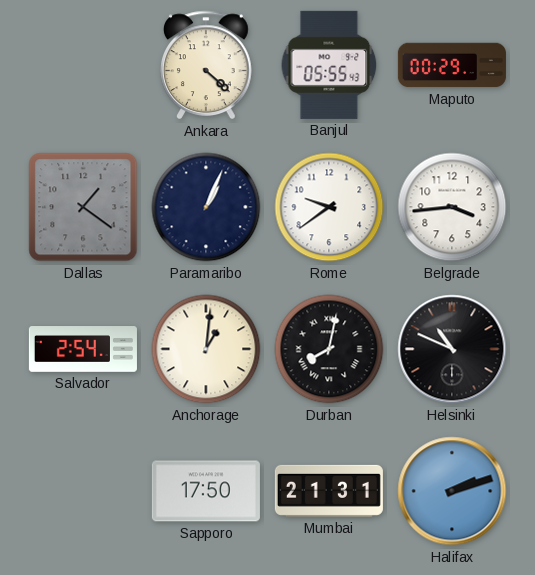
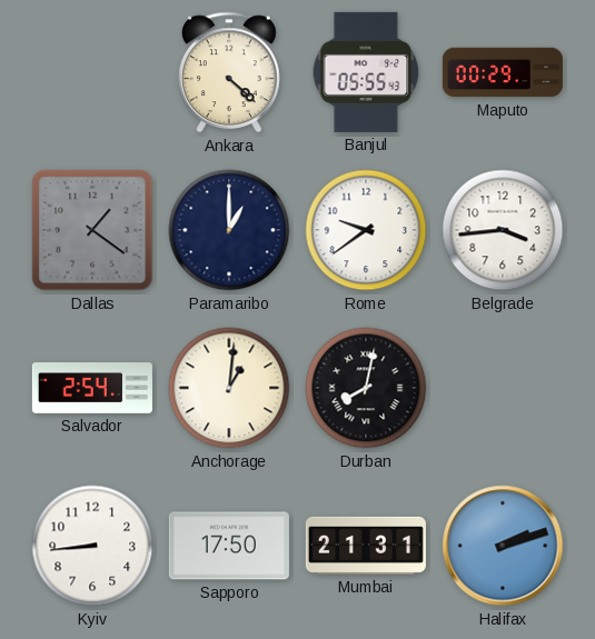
Paramaribo: 1:04 -> 1:00
Helsinki: 10:49 -> none
Kyiv: none -> 8:44
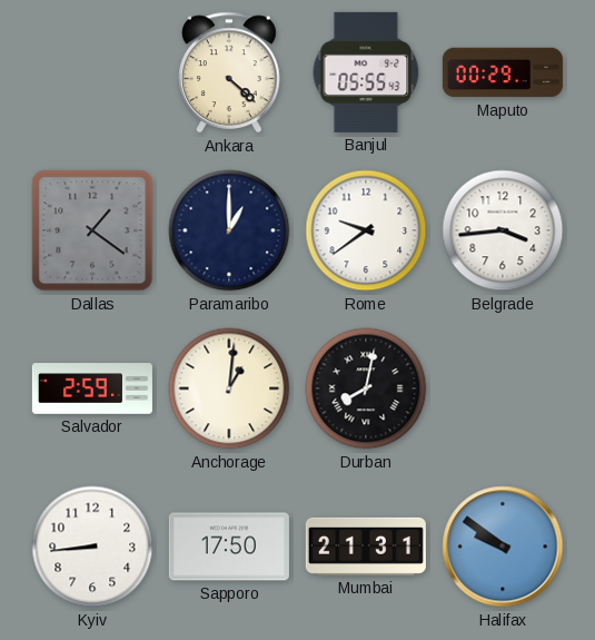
Salvador: 2:54 -> 2:59
Halifax: 2:12 -> 9:51
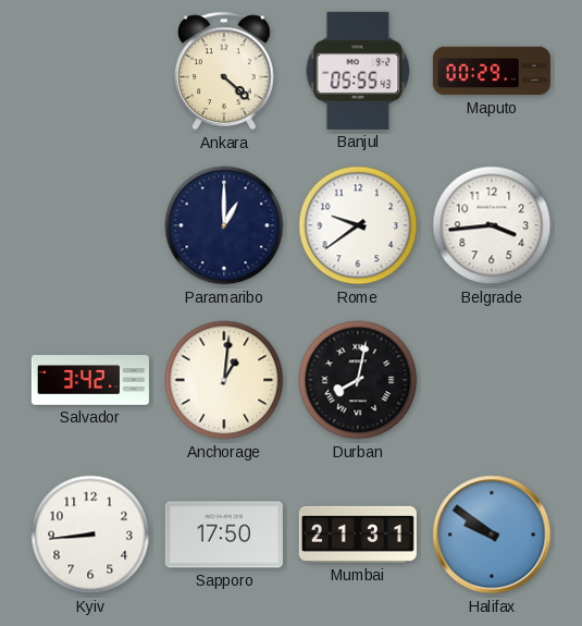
Dallas: 1:21 -> none
Salvador: 2:59 -> 3:42
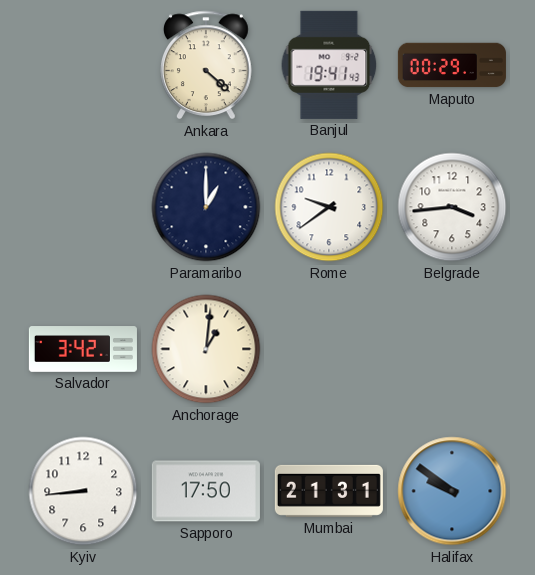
Banjul: 05:55 -> 19:41
Durban: 8:02 -> none
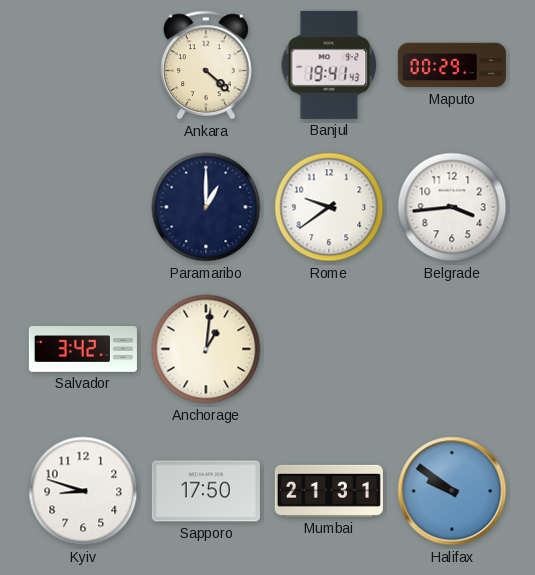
Kyiv: 8:44 -> 8:48
